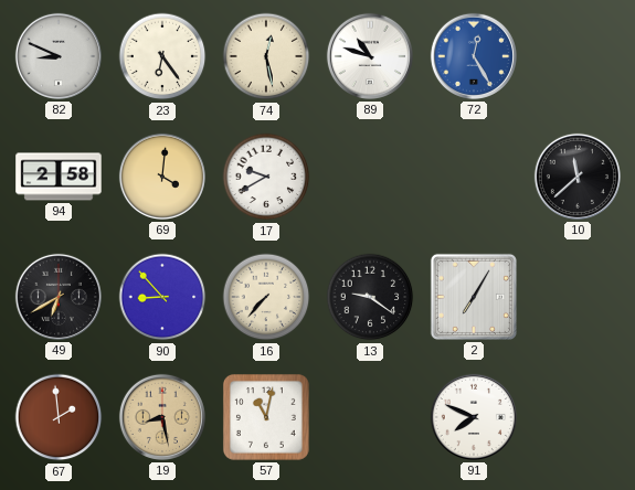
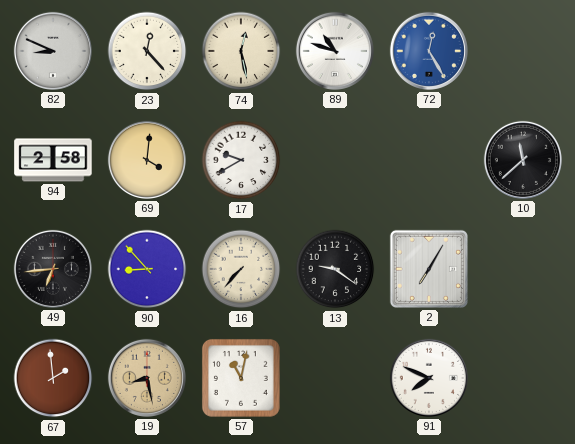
23: 6:24 -> 12:23
49: 6:40 -> 6:44
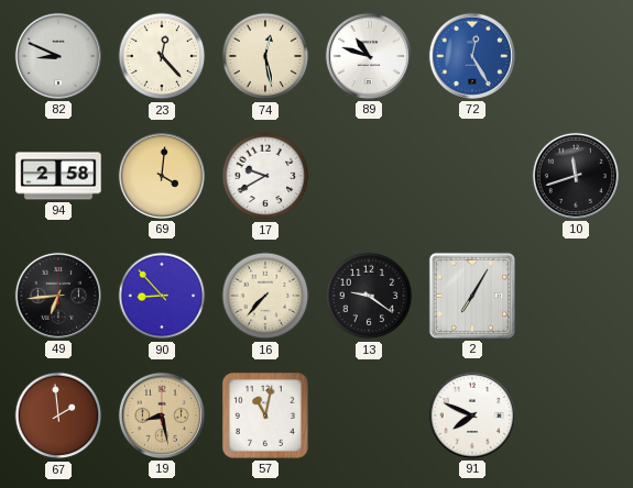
10: 11:38 -> 11:42
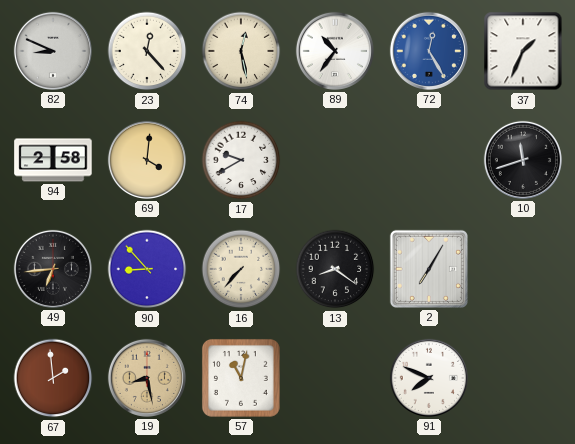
89: 10:48 -> 10:36
37: none -> 1:34
13: 9:21 -> 8:21
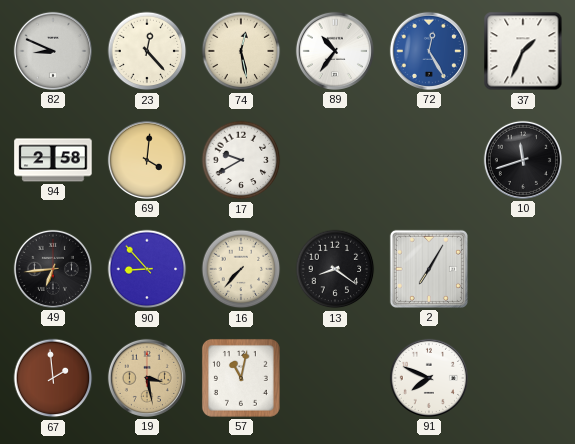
19: 8:28 -> 3:28
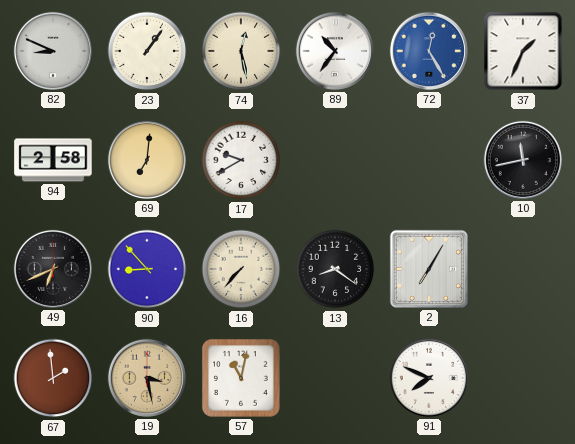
23: 12:23 -> 1:06
69: 4:01 -> 7:01
10: 11:42 -> 11:43
49: 6:44 -> 6:41
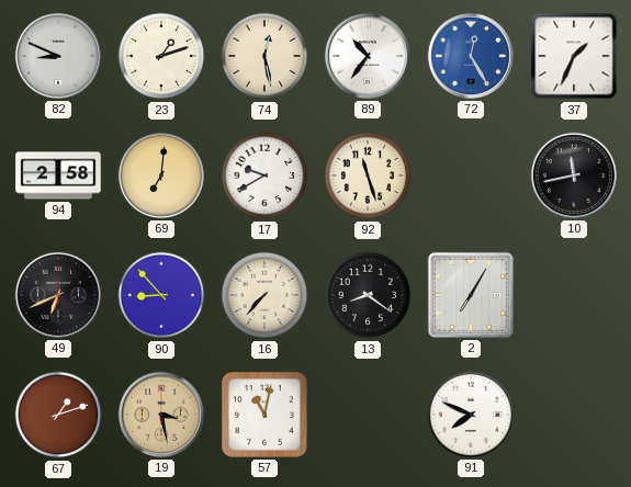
23: 1:06 -> 1:12
92: none -> 11:27
67: 1:59 -> 1:12
